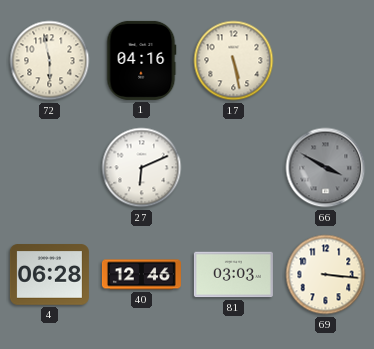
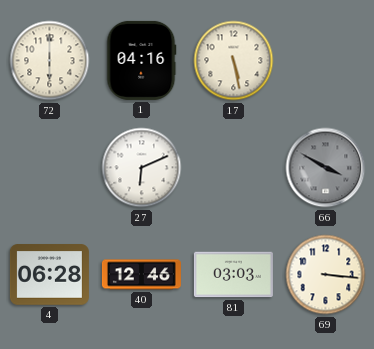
72: 5:58 -> 6:00
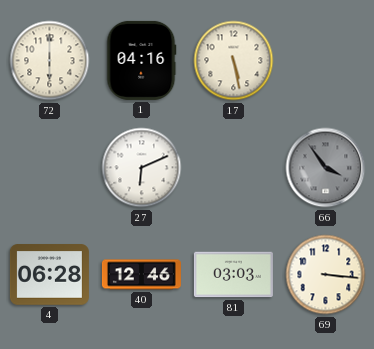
66: 3:50 -> 3:54
